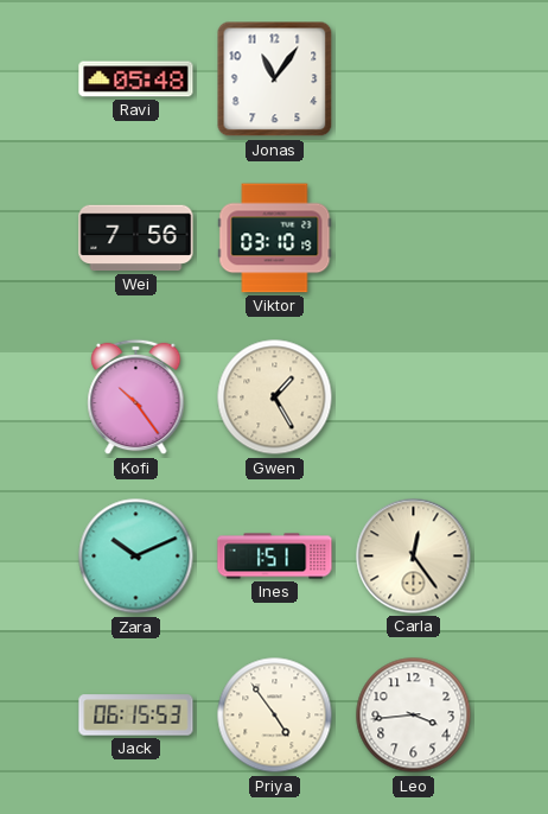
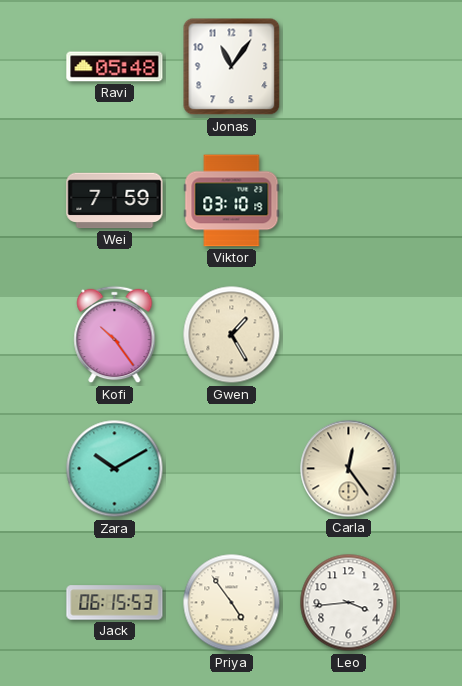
Wei: 7:56 -> 7:59
Zara: 10:11 -> 10:10
Ines: 1:51 -> none
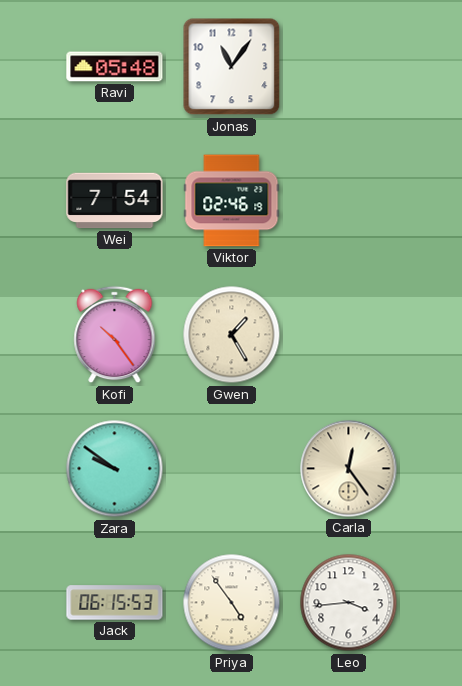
Wei: 7:59 -> 7:54
Viktor: 03:10 -> 02:46
Zara: 10:10 -> 9:51
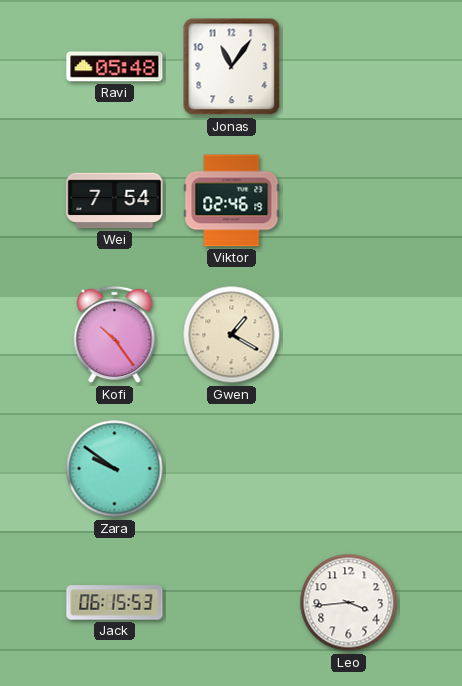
Gwen: 1:25 -> 1:20
Carla: 12:24 -> none
Priya: 4:54 -> none
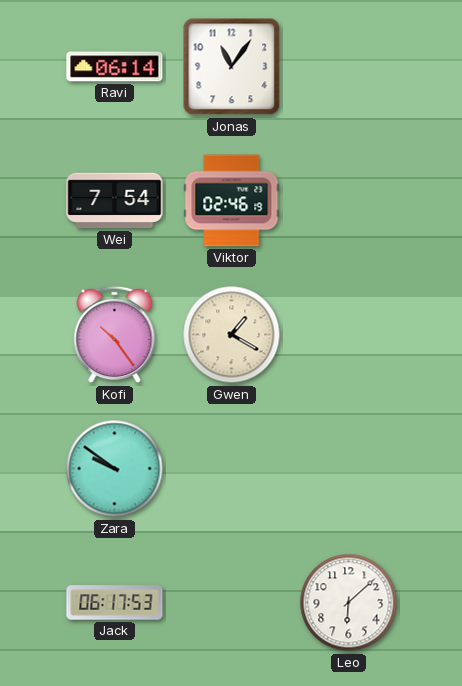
Ravi: 05:48 -> 06:14
Jack: 06:15 -> 06:17
Leo: 3:44 -> 6:08
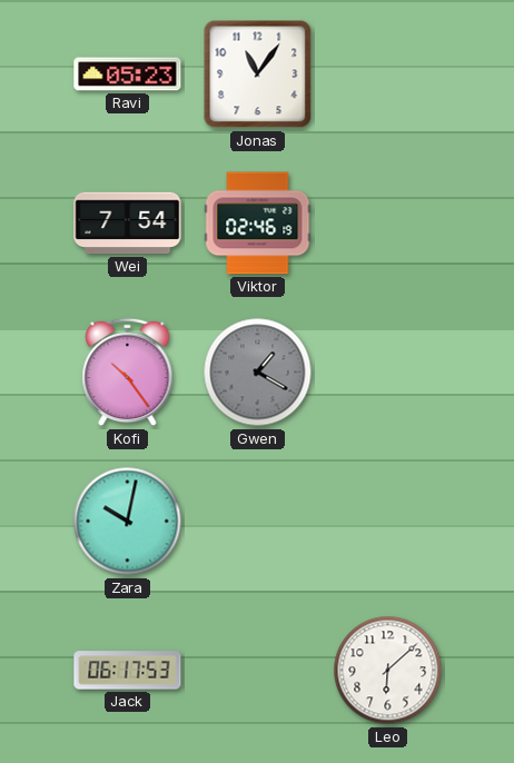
Ravi: 06:14 -> 05:23
Gwen dial: cream -> grey
Zara: 9:51 -> 10:02
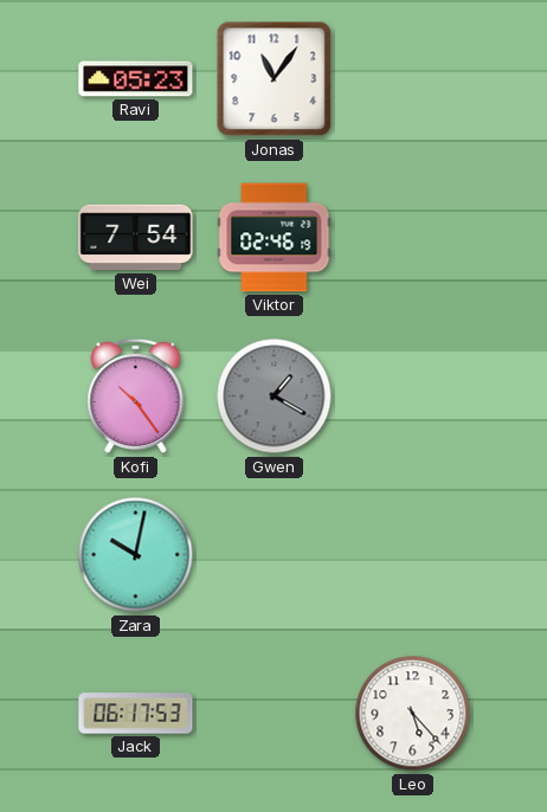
Leo: 6:08 -> 5:23
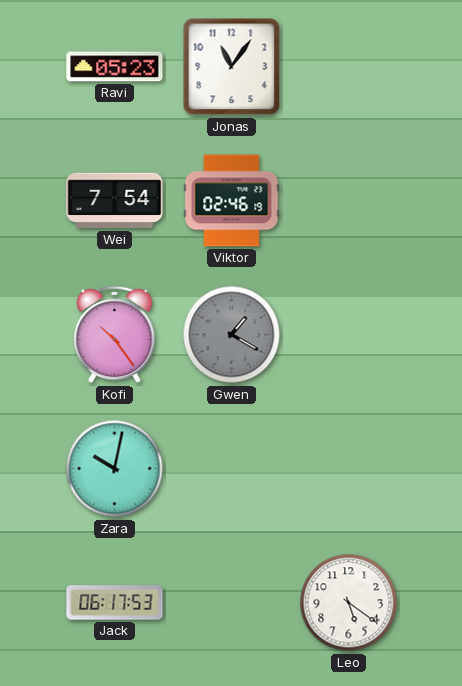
Leo: 5:23 -> 5:21
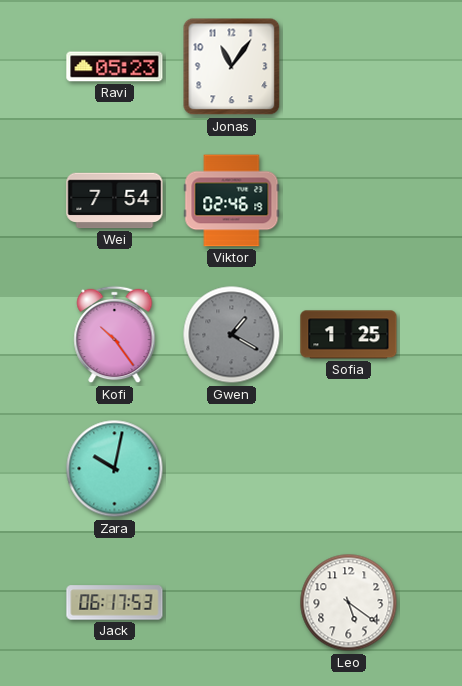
Sofia: none -> 1:25
